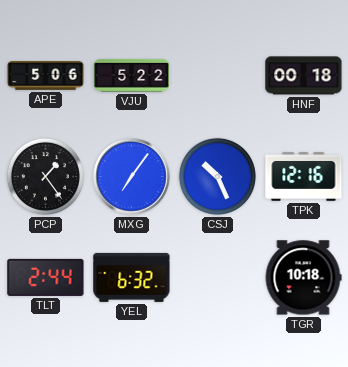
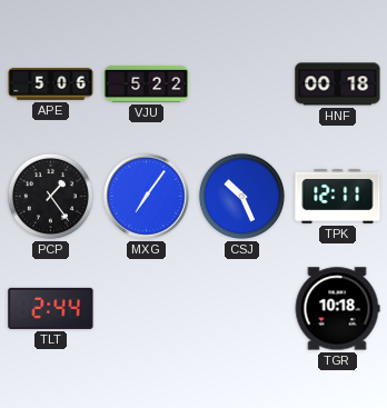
TPK: 12:16 -> 12:11
YEL: 6:32 -> none
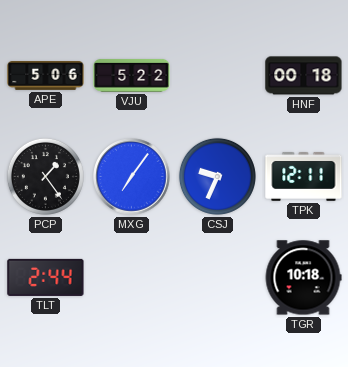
CSJ: 10:26 -> 9:34
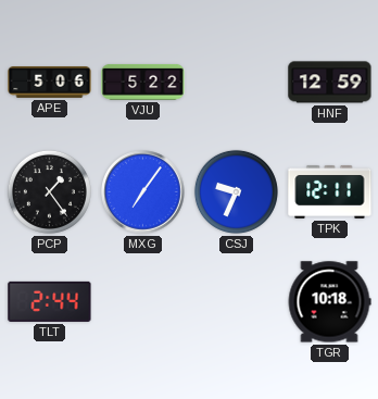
HNF: 00:18 -> 12:59
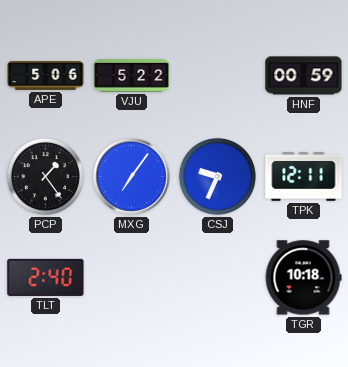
HNF: 12:59 -> 00:59
TLT: 2:44 -> 2:40
